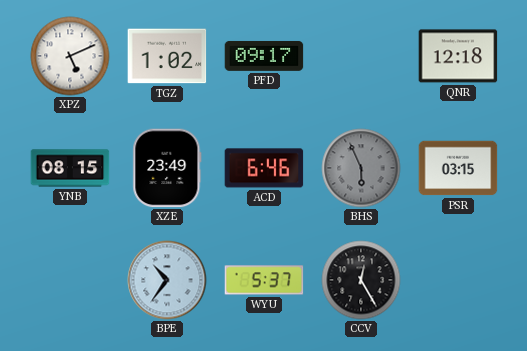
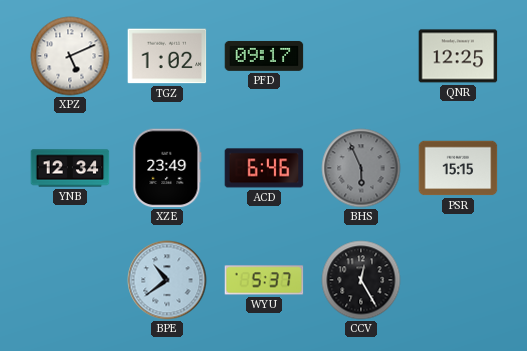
QNR: 12:18 -> 12:25
YNB: 08:15 -> 12:34
PSR: 03:15 -> 15:15
BPE: 10:36 -> 10:39
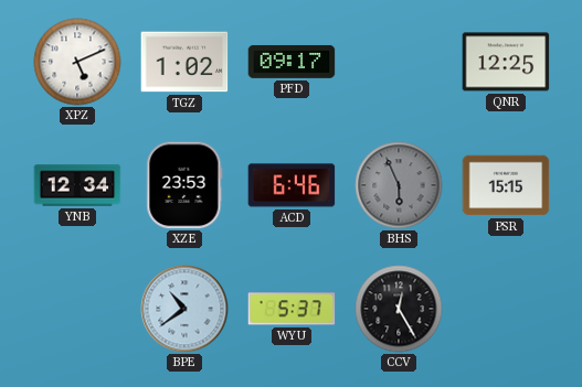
XZE: 23:49 -> 23:53
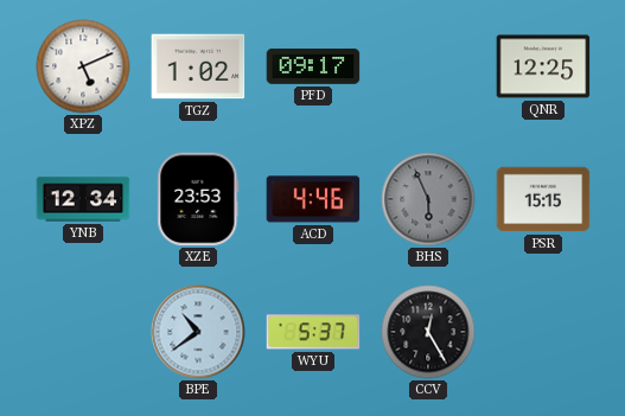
ACD: 6:46 -> 4:46
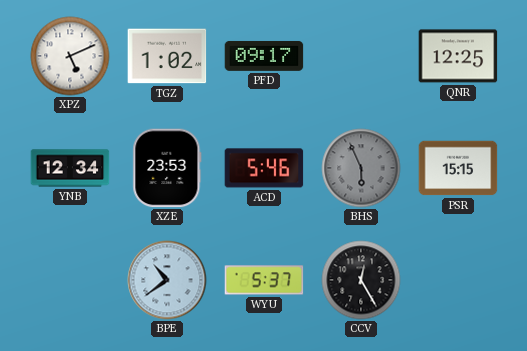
ACD: 4:46 -> 5:46
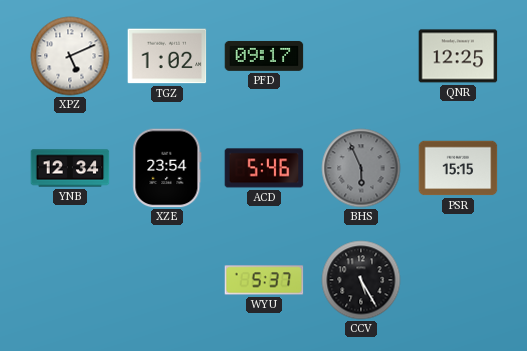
XZE: 23:53 -> 23:54
BPE: 10:39 -> none
CCV: 12:25 -> 5:25
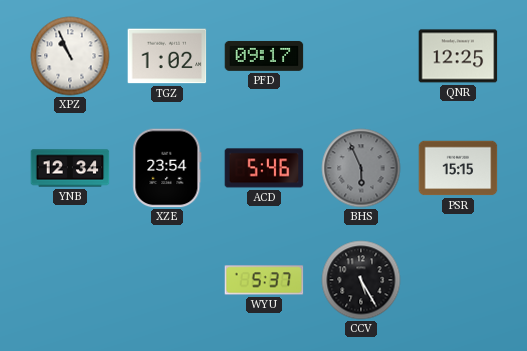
XPZ: 5:11 -> 10:56
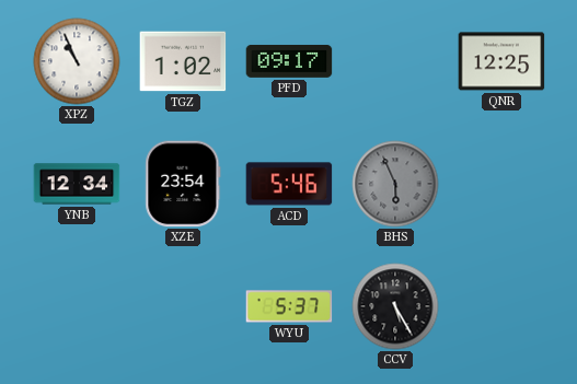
PSR: 15:15 -> none
